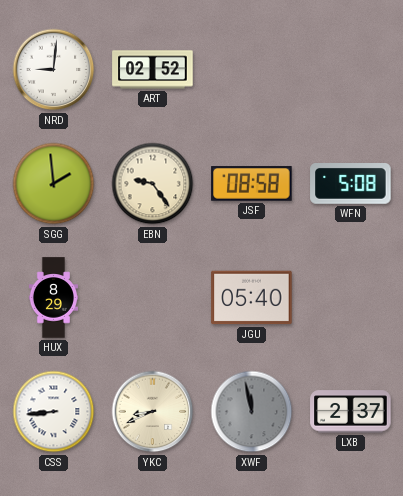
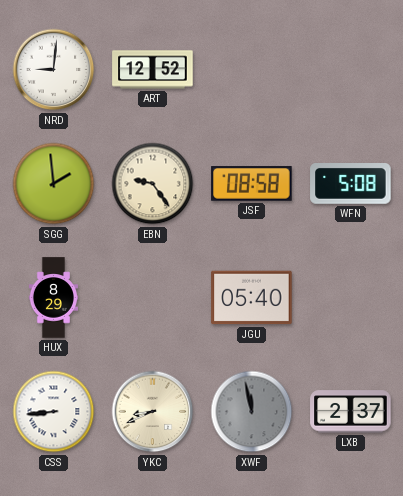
ART: 02:52 -> 12:52
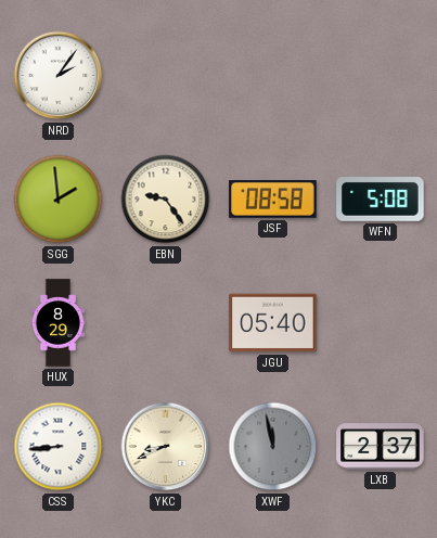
NRD: 9:01 -> 2:06
ART: 12:52 -> none
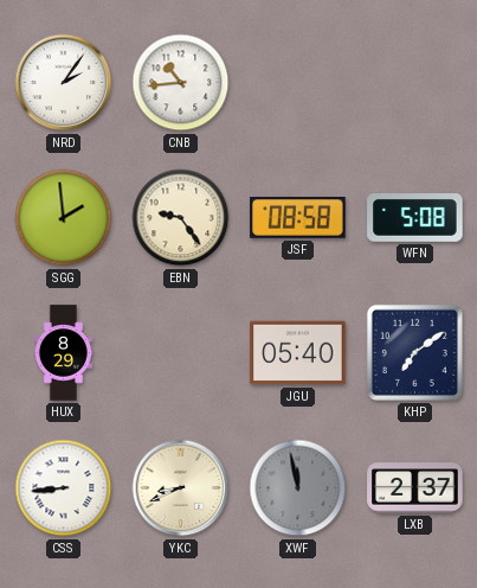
CNB: none -> 10:44
KHP: none -> 7:09
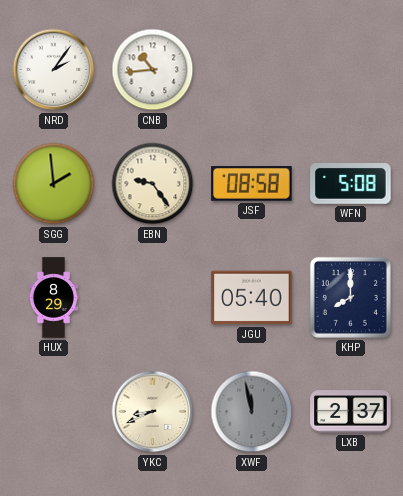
KHP: 7:09 -> 8:00
CSS: 8:44 -> none
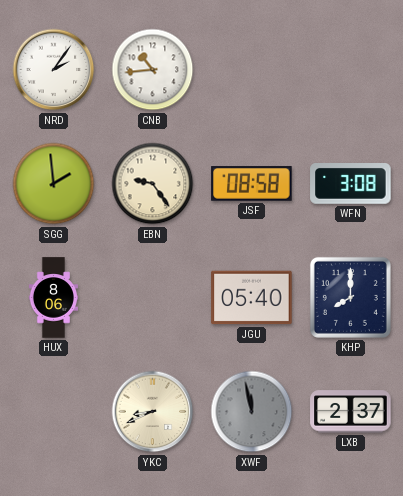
WFN: 5:08 -> 3:08
HUX: 8:29 -> 8:06
